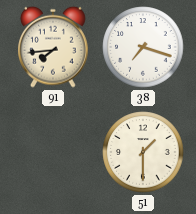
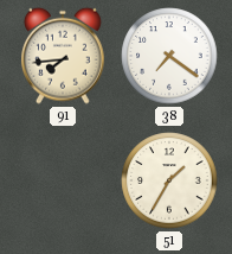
38: 7:18 -> 7:21
51: 1:30 -> 1:35
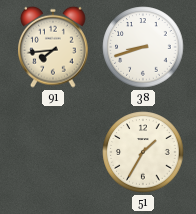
38: 7:21 -> 8:42
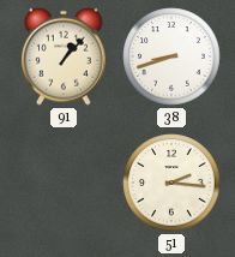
91: 7:44 -> 1:07
51: 1:35 -> 2:16
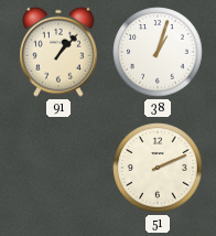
38: 8:42 -> 1:03
51: 2:16 -> 2:11
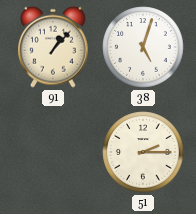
38: 1:03 -> 5:03
51: 2:11 -> 2:15
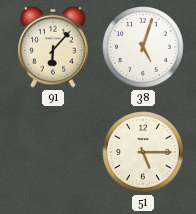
91: 1:07 -> 6:07
51: 2:15 -> 5:15
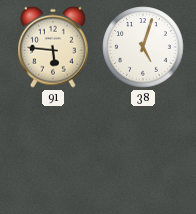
91: 6:07 -> 5:46
51: 5:15 -> none
